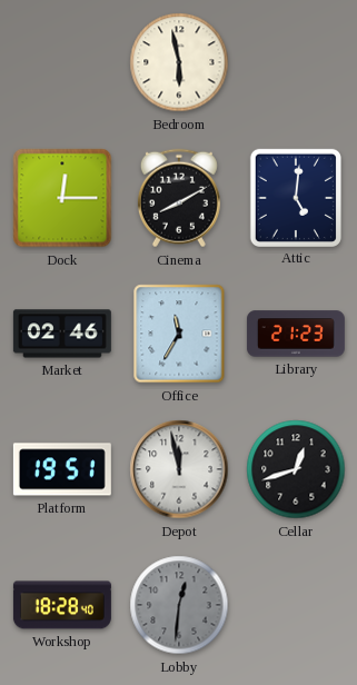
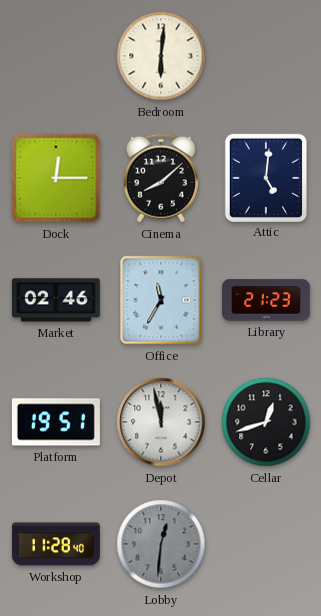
Bedroom: 5:58 -> 6:01
Cinema: 8:10 -> 8:08
Workshop: 18:28 -> 11:28
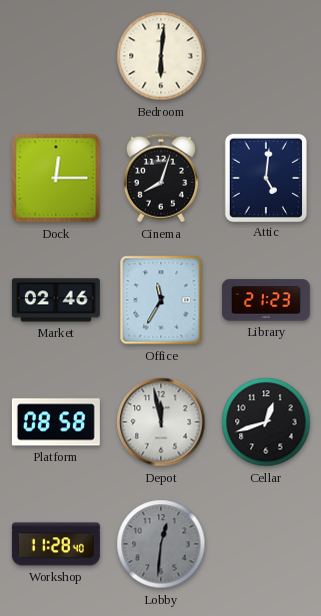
Cinema: 8:08 -> 8:03
Platform: 19:51 -> 08:58
